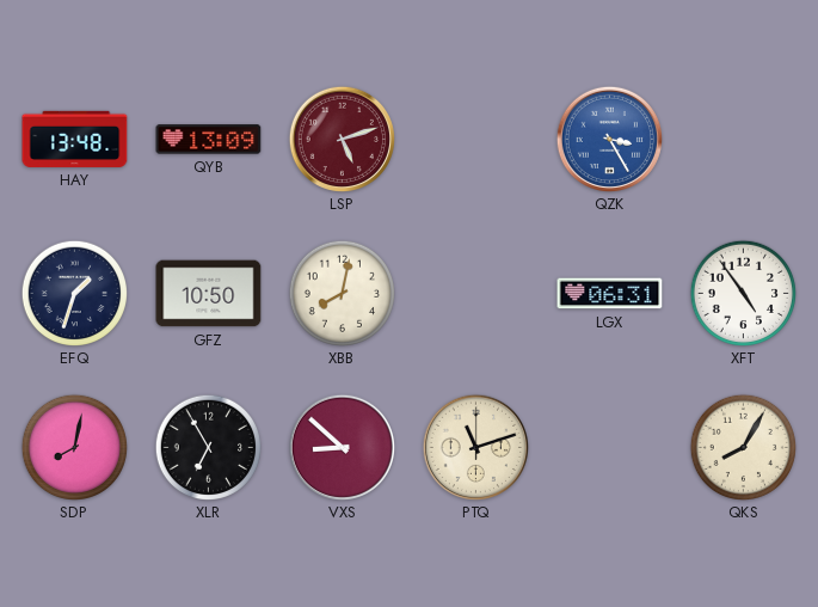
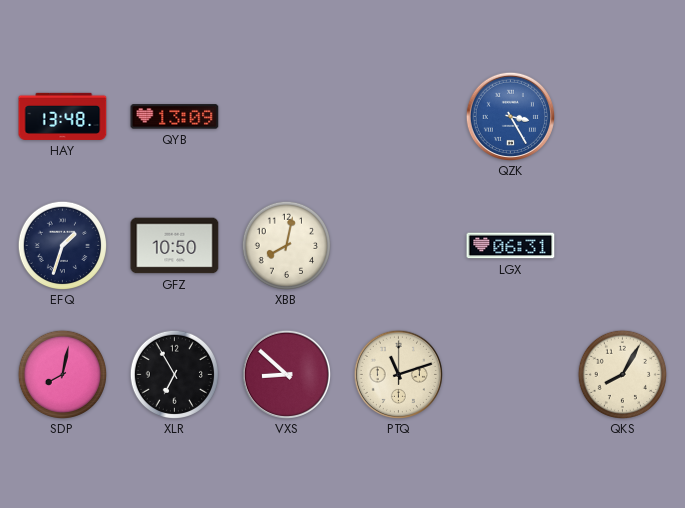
LSP: 5:12 -> none
XFT: 4:54 -> none
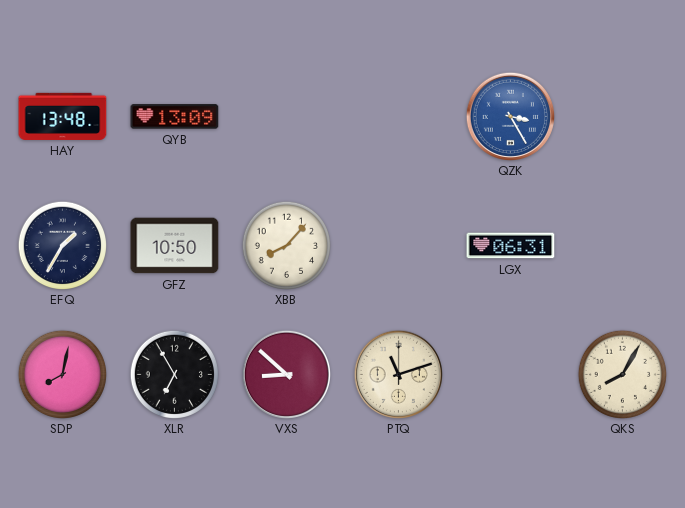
EFQ: 1:33 -> 1:35
XBB: 8:02 -> 8:07
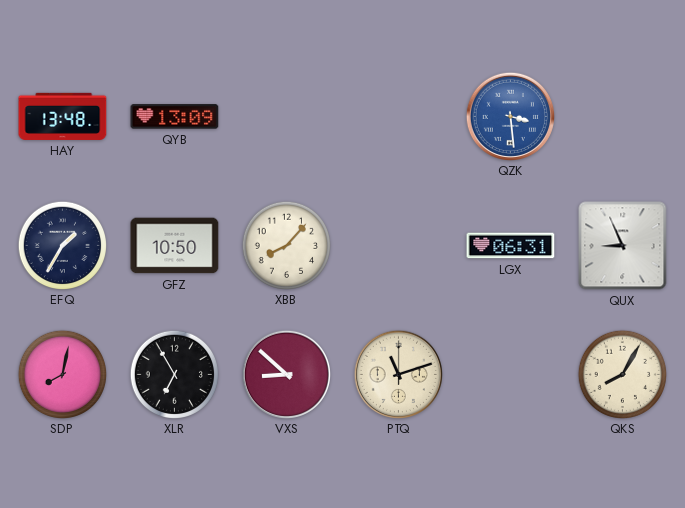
QZK: 3:25 -> 3:29
QUX: none -> 8:56
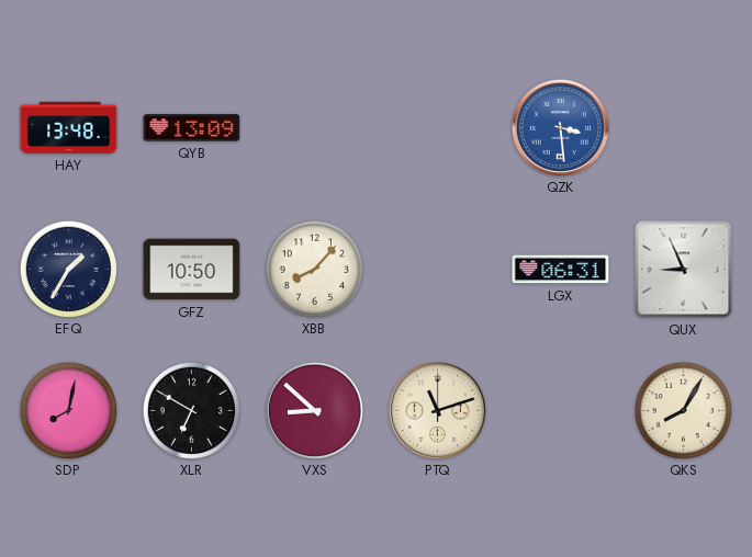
XLR: 6:55 -> 6:50
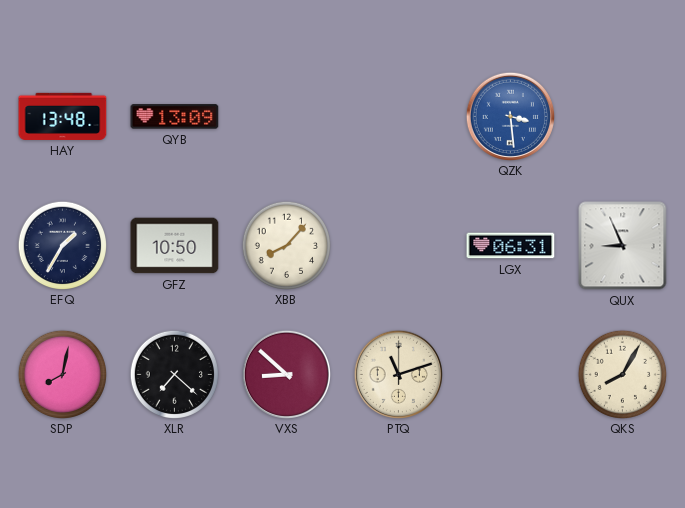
XLR: 6:50 -> 7:22
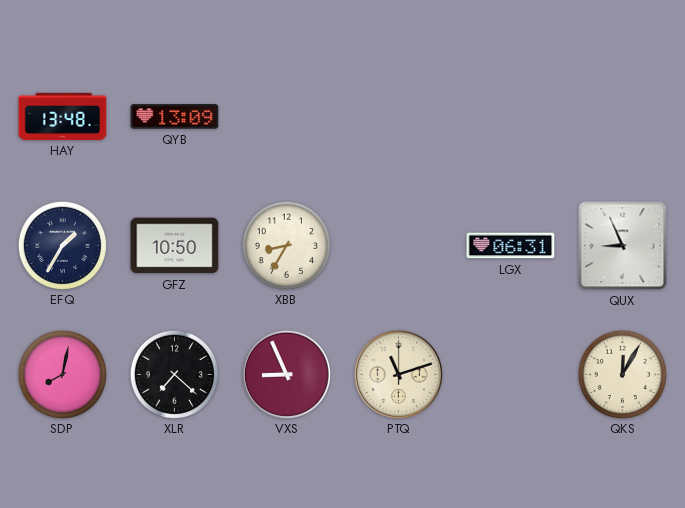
QZK: 3:29 -> none
XBB: 8:07 -> 8:35
VXS: 8:52 -> 8:56
QKS: 8:05 -> 12:05
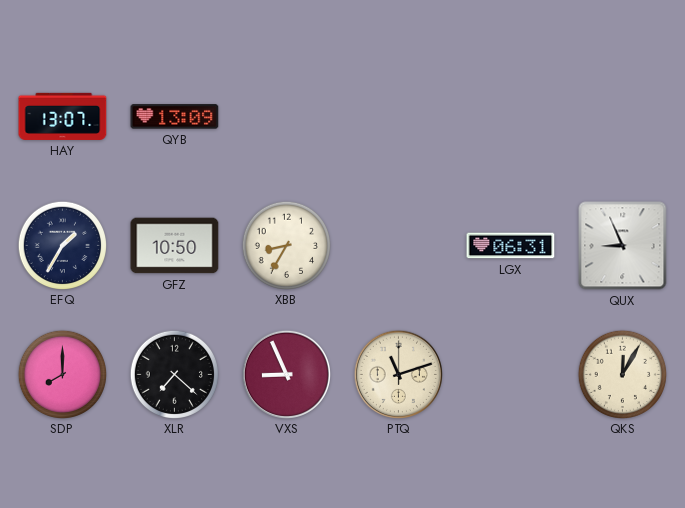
HAY: 13:48 -> 13:07
SDP: 8:02 -> 8:00
